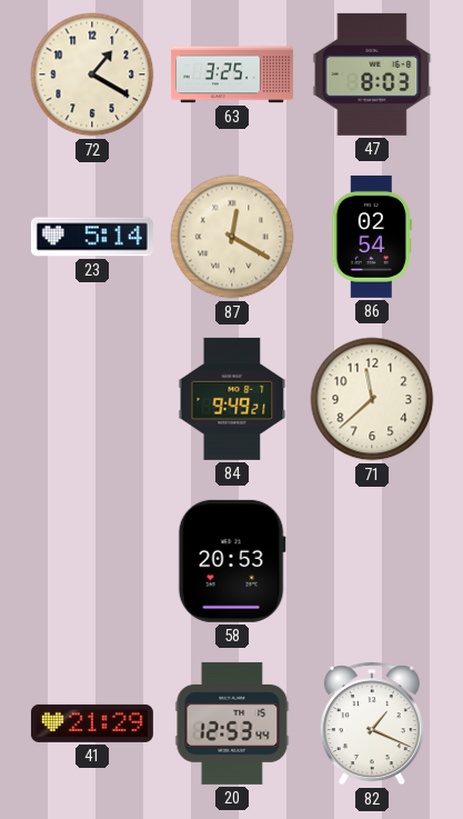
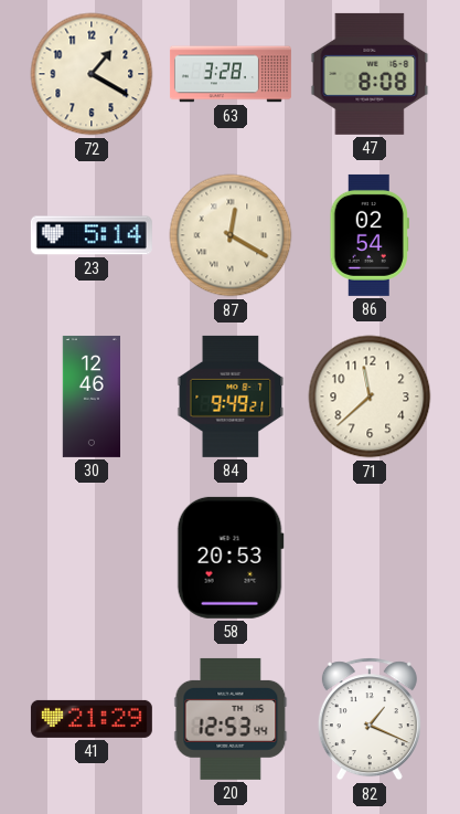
63: 3:25 -> 3:28
47: 8:03 -> 8:08
30: none -> 12:46
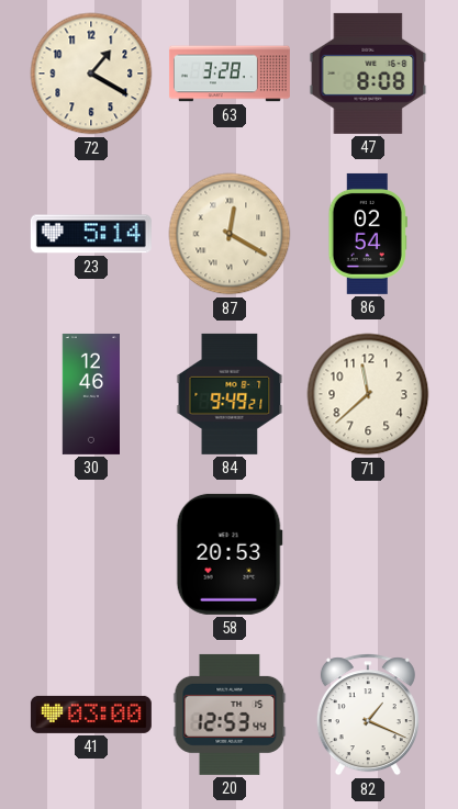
41: 21:29 -> 03:00
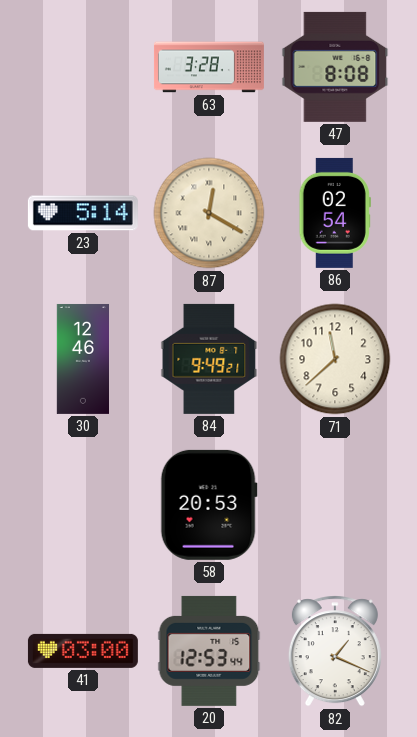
72: 1:20 -> none
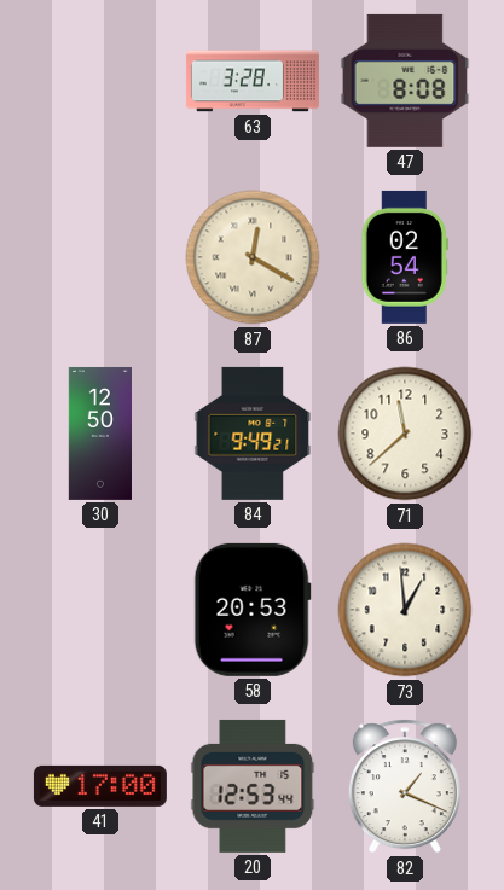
23: 5:14 -> none
30: 12:46 -> 12:50
73: none -> 12:59
41: 03:00 -> 17:00
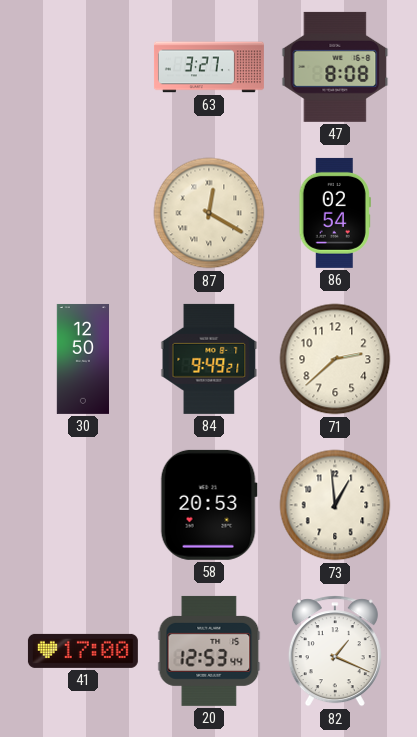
63: 3:28 -> 3:27
71: 11:38 -> 2:38
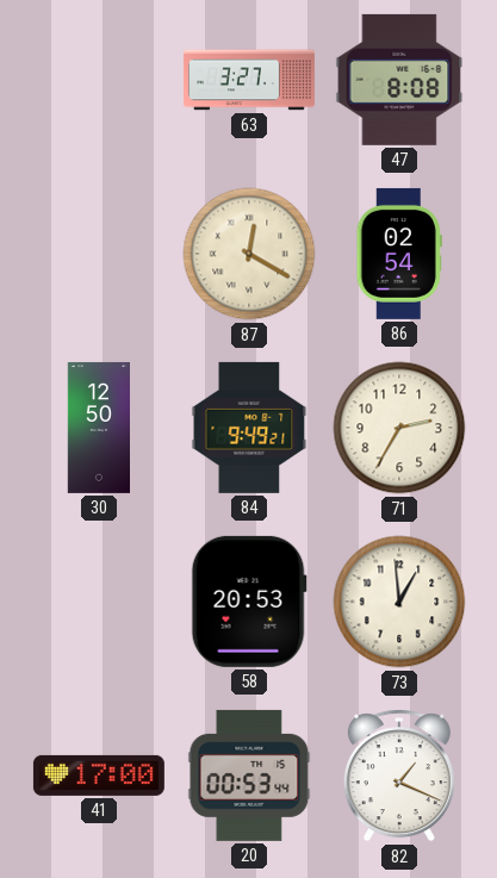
71: 2:38 -> 2:35
20: 12:53 -> 00:53
